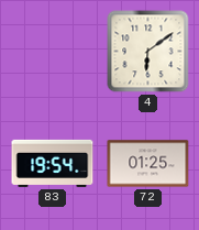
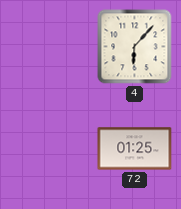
4: 6:09 -> 6:07
83: 19:54 -> none
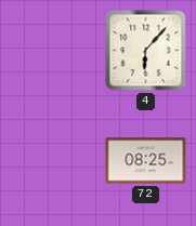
72: 01:25 -> 08:25
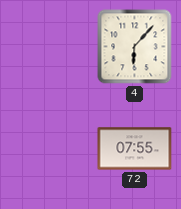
72: 08:25 -> 07:55
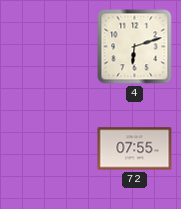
4: 6:07 -> 6:12
